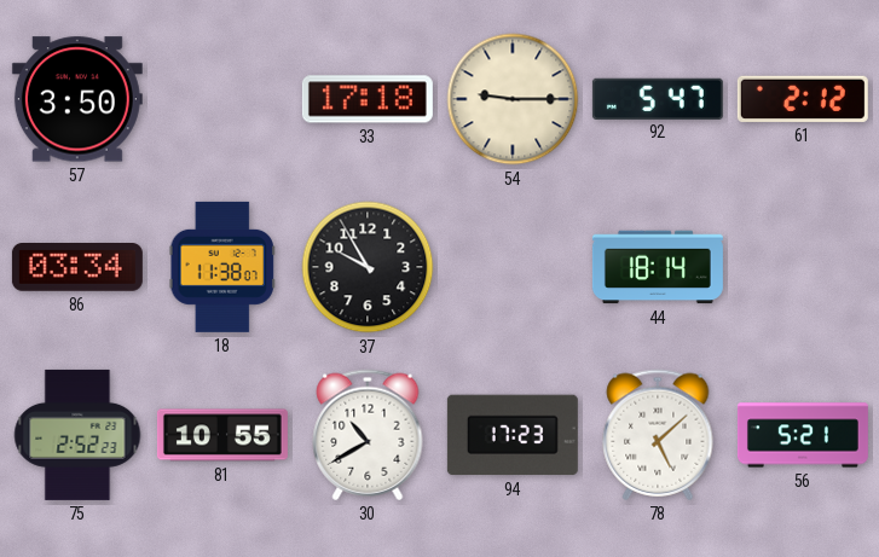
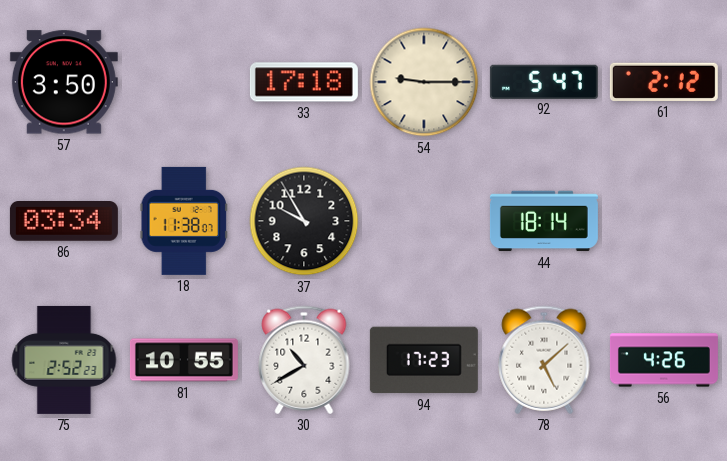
56: 5:21 -> 4:26
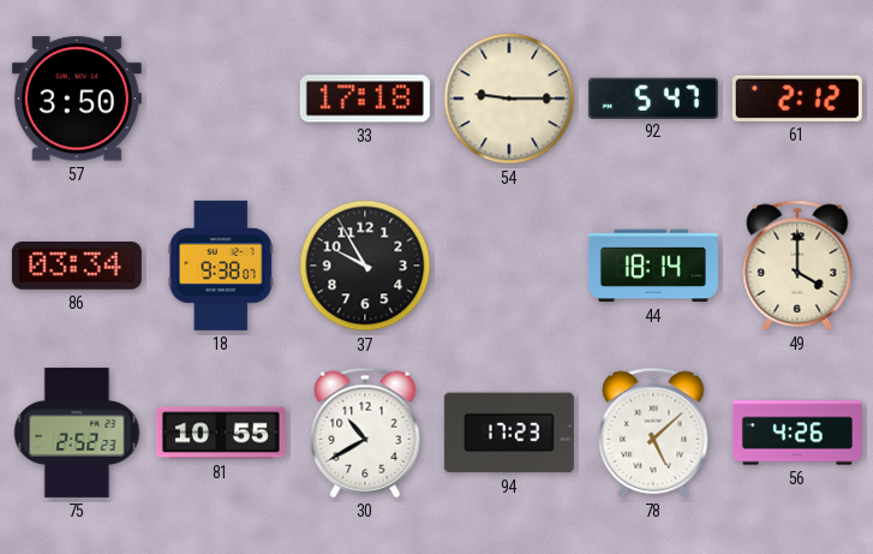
18: 11:38 -> 9:38
49: none -> 4:00
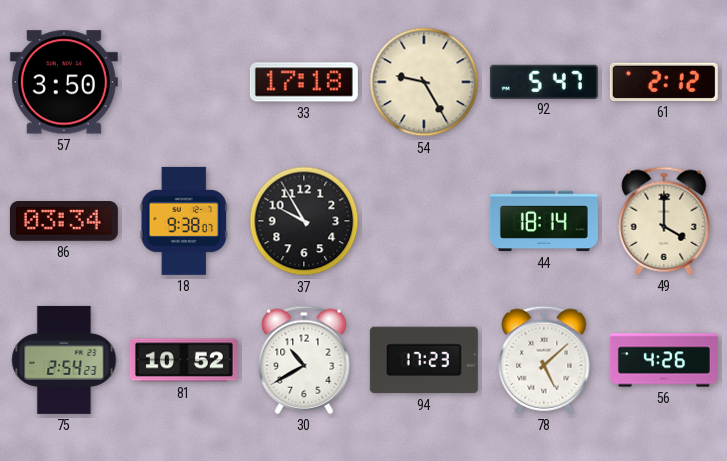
54: 9:15 -> 9:25
75: 2:52 -> 2:54
81: 10:55 -> 10:52
